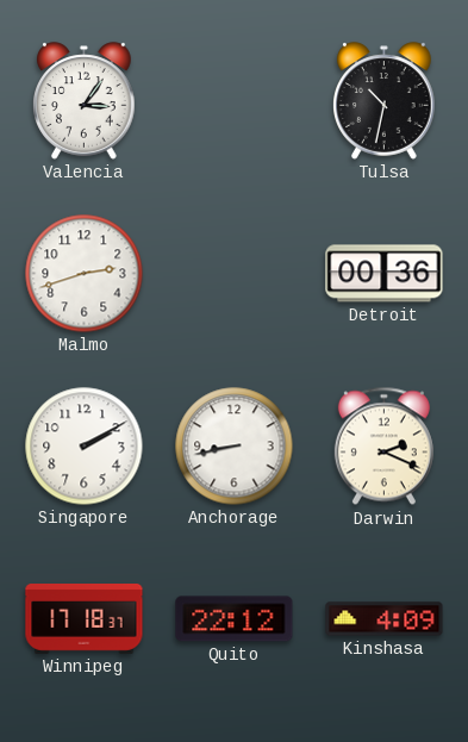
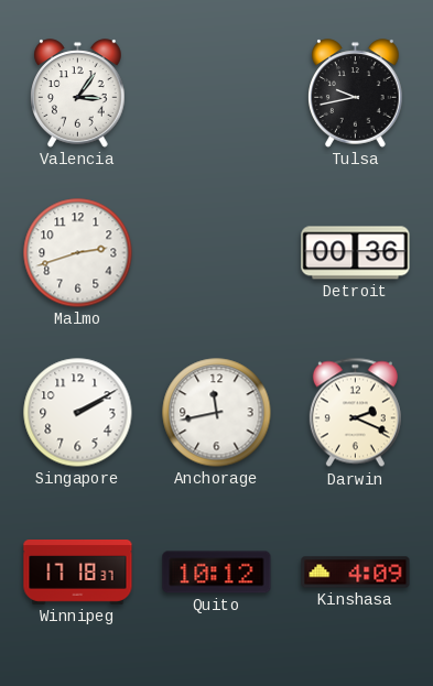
Tulsa: 10:32 -> 9:43
Anchorage: 8:43 -> 11:43
Quito: 22:12 -> 10:12
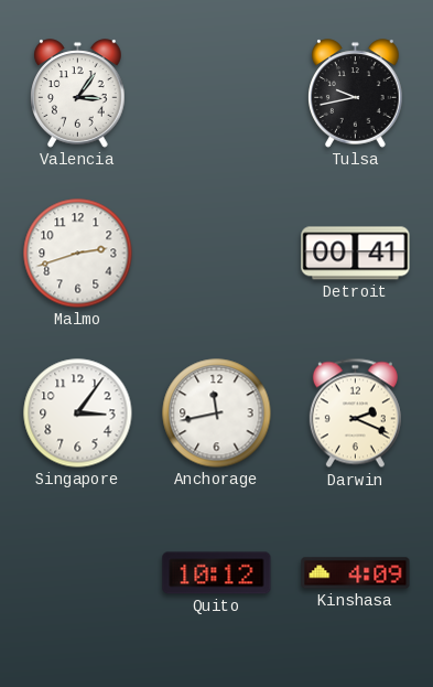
Detroit: 00:36 -> 00:41
Singapore: 2:10 -> 3:06
Winnipeg: 17:18 -> none
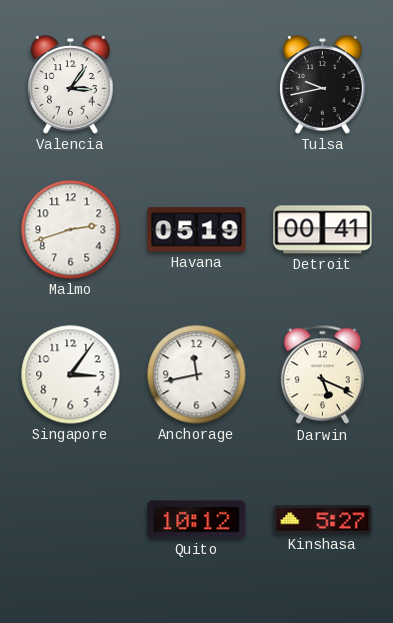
Havana: none -> 05:19
Darwin: 2:19 -> 5:19
Kinshasa: 4:09 -> 5:27
